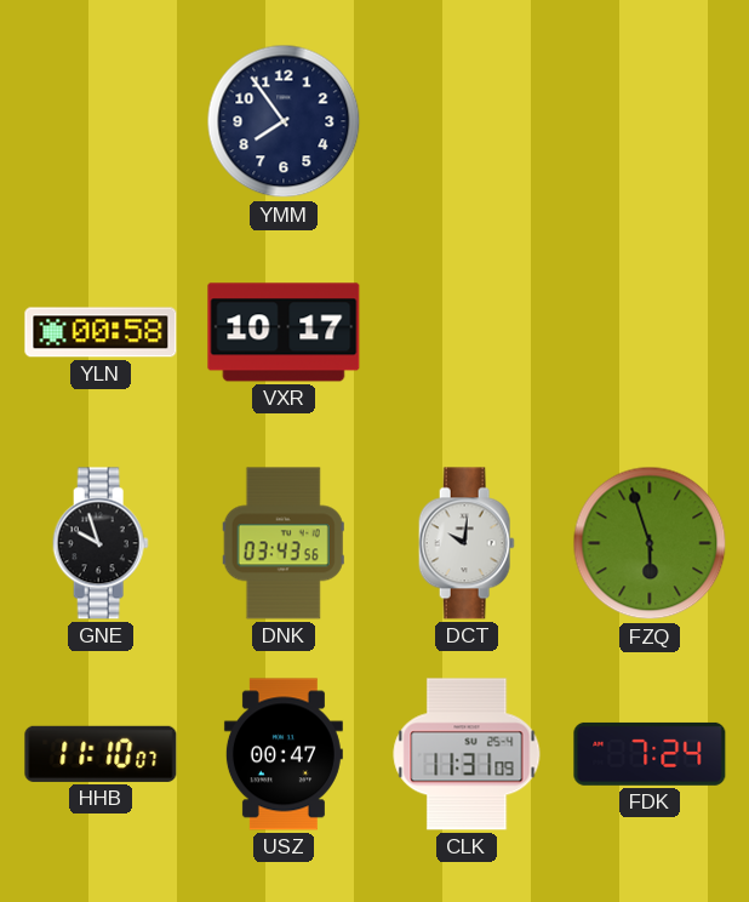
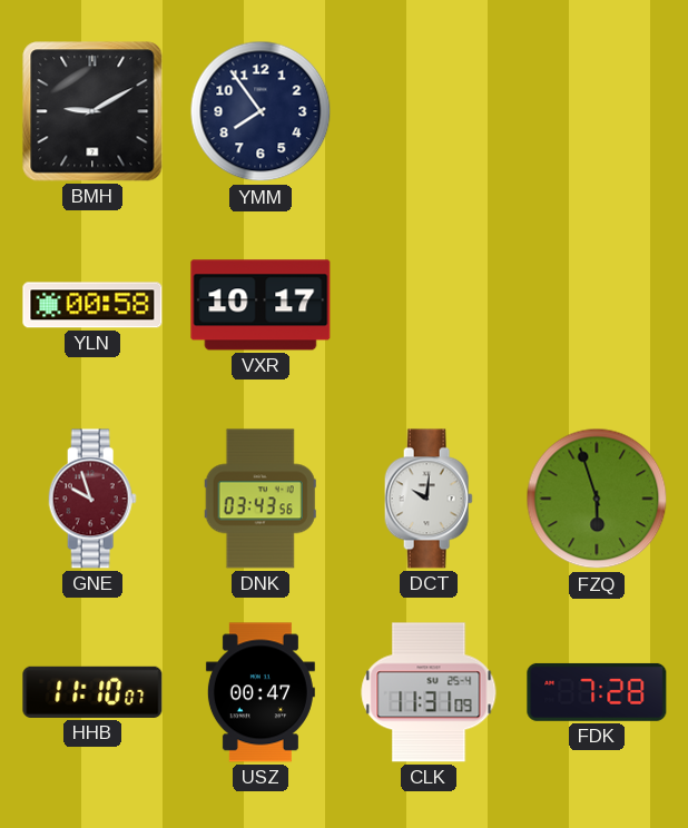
BMH: none -> 9:10
GNE dial: black -> burgundy
FDK: 7:24 -> 7:28
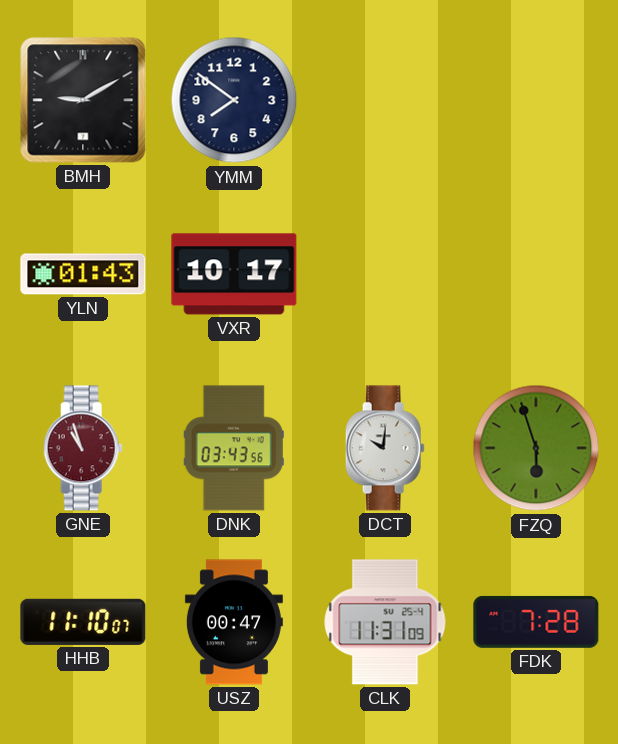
YMM: 7:54 -> 7:51
YLN: 00:58 -> 01:43
GNE: 9:57 -> 10:57
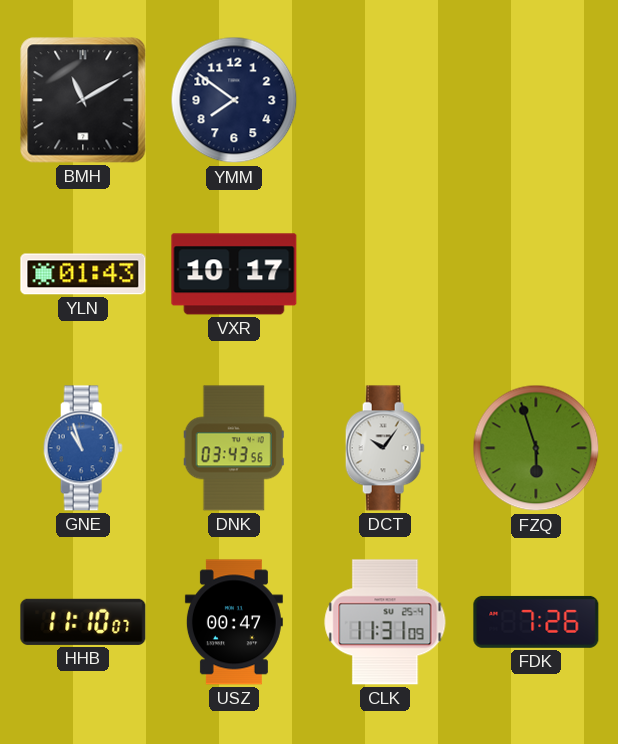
BMH: 9:10 -> 11:10
GNE dial: burgundy -> blue
DCT: 10:01 -> 10:06
FDK: 7:28 -> 7:26
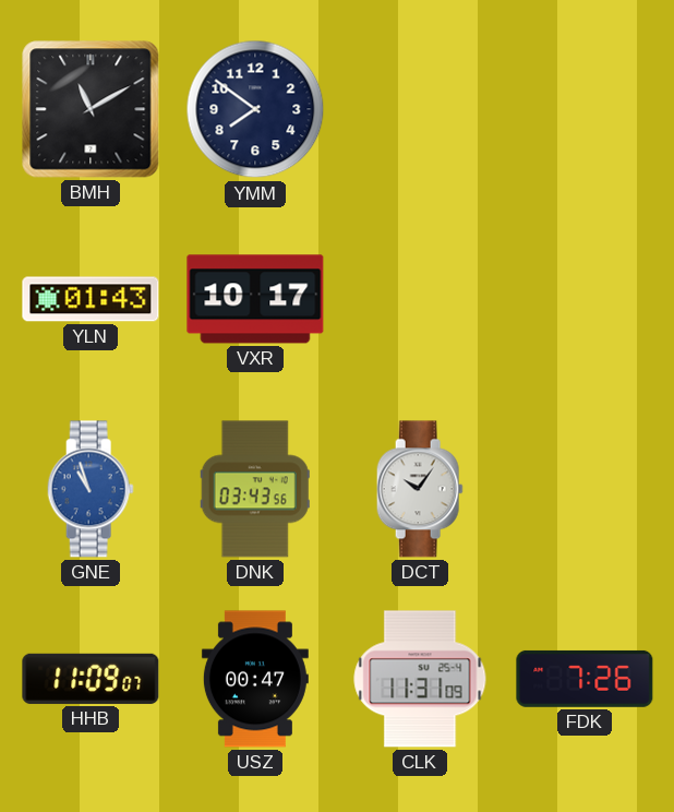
FZQ: 5:57 -> none
HHB: 11:10 -> 11:09
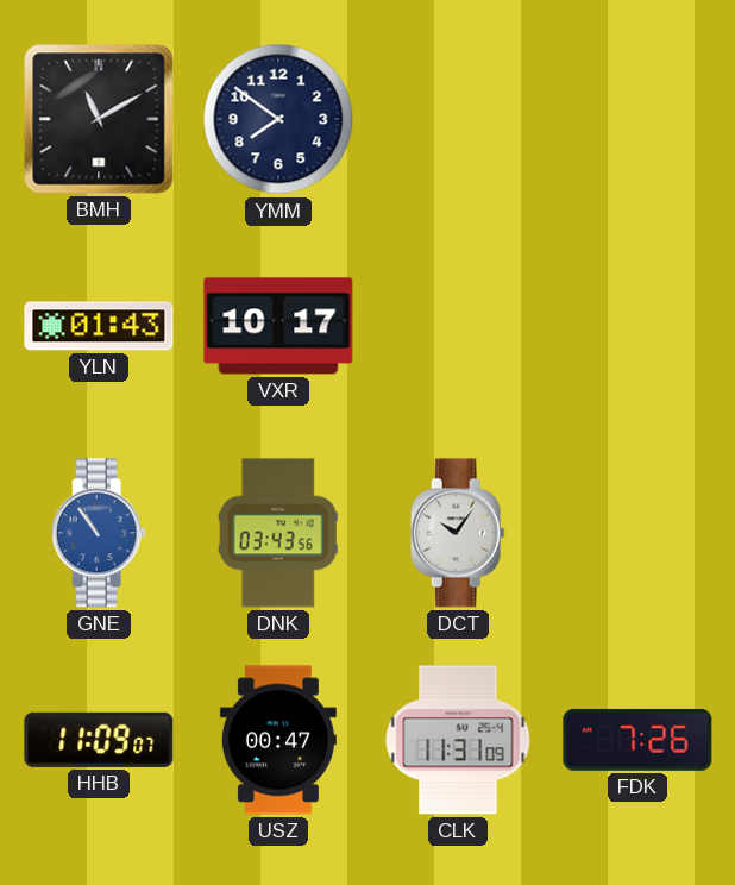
GNE: 10:57 -> 10:54
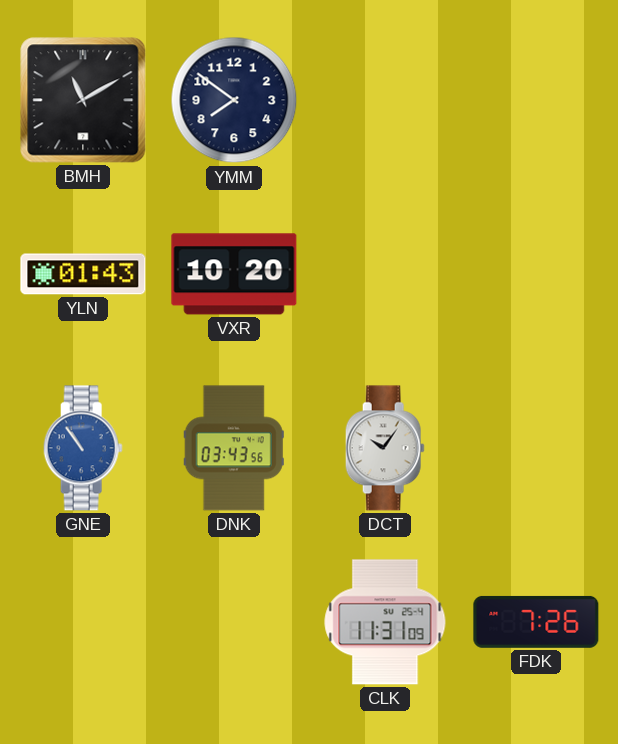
VXR: 10:17 -> 10:20
HHB: 11:09 -> none
USZ: 00:47 -> none
